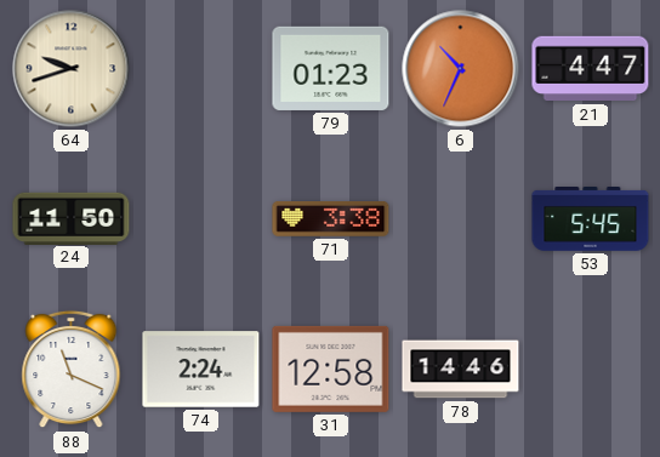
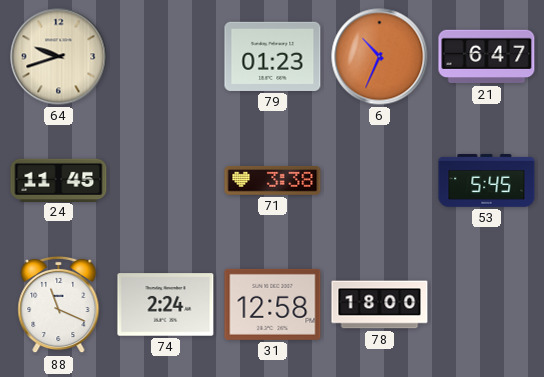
21: 4:47 -> 6:47
24: 11:50 -> 11:45
78: 14:46 -> 18:00
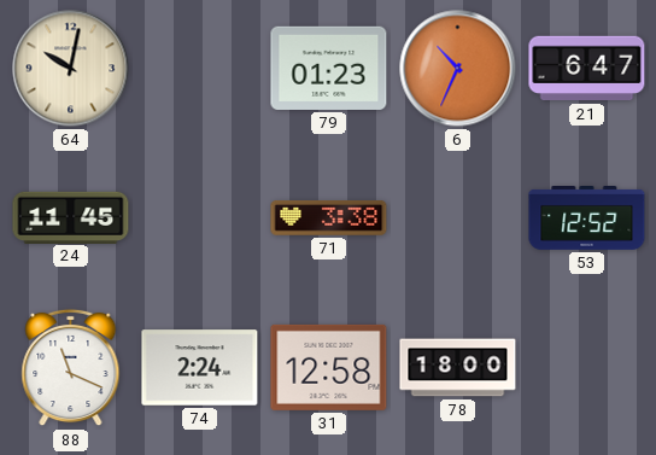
64: 9:42 -> 10:02
53: 5:45 -> 12:52
